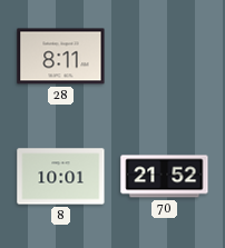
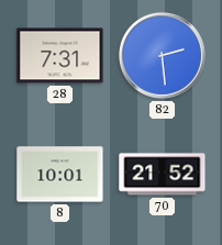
28: 8:11 -> 7:31
82: none -> 2:29
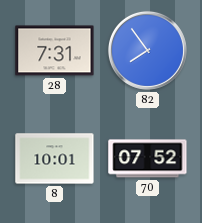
82: 2:29 -> 7:54
70: 21:52 -> 07:52
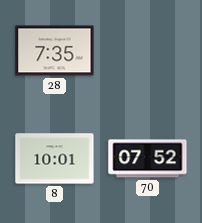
28: 7:31 -> 7:35
82: 7:54 -> none
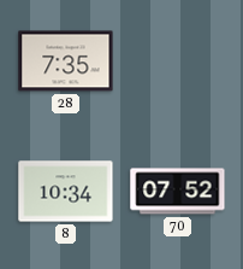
8: 10:01 -> 10:34
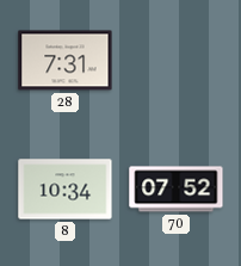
28: 7:35 -> 7:31
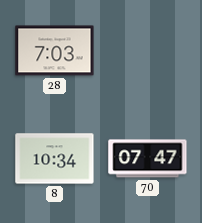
28: 7:31 -> 7:03
70: 07:52 -> 07:47
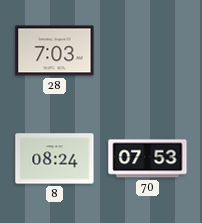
8: 10:34 -> 08:24
70: 07:47 -> 07:53
